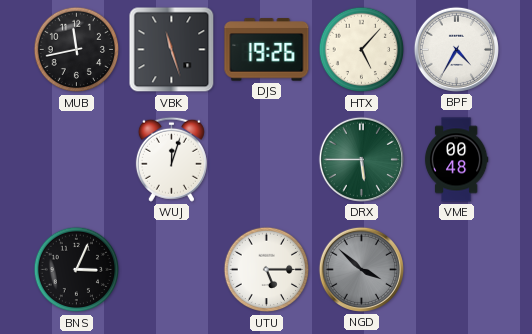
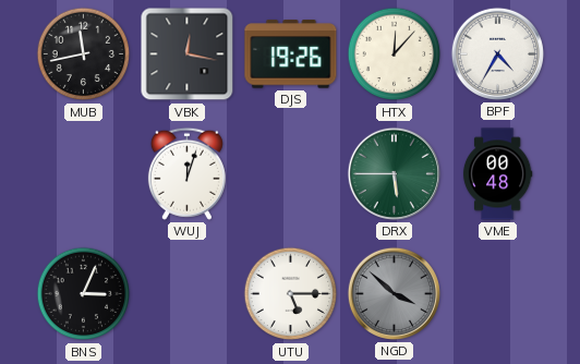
VBK: 11:27 -> 12:17
HTX: 5:07 -> 12:07
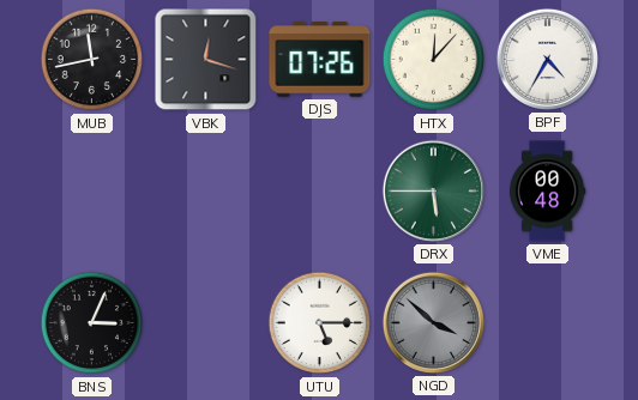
VBK: 12:17 -> 12:18
DJS: 19:26 -> 07:26
WUJ: 12:03 -> none
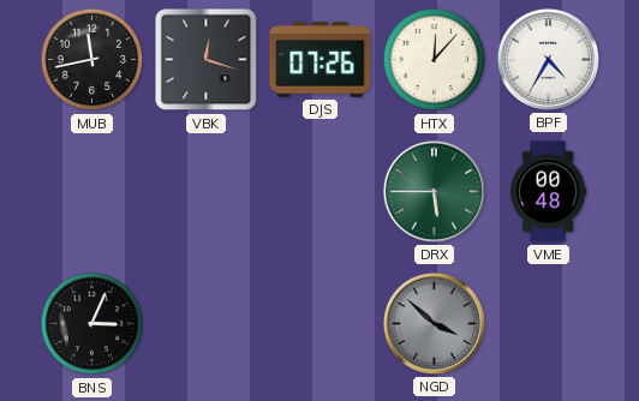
UTU: 5:15 -> none
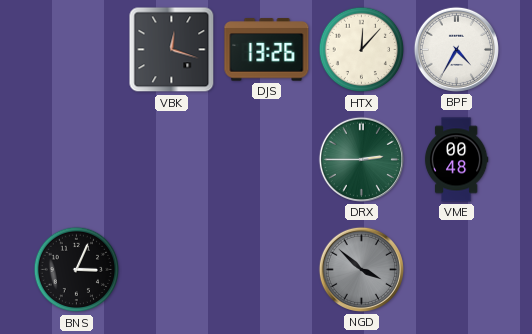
MUB: 11:43 -> none
DJS: 07:26 -> 13:26
DRX: 5:45 -> 2:45
